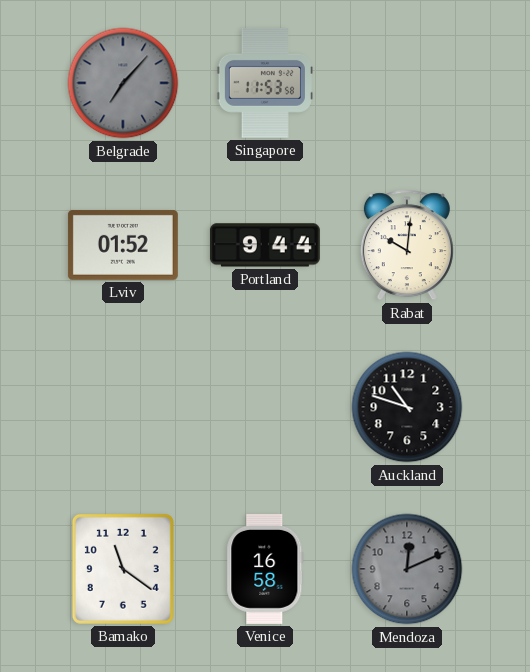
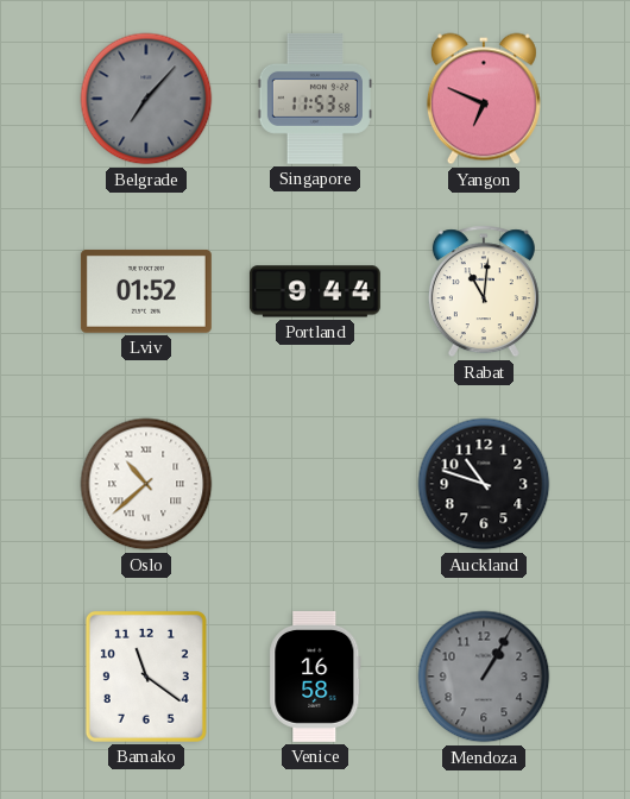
Yangon: none -> 6:49
Rabat: 10:01 -> 11:01
Oslo: none -> 10:38
Mendoza: 12:11 -> 1:05
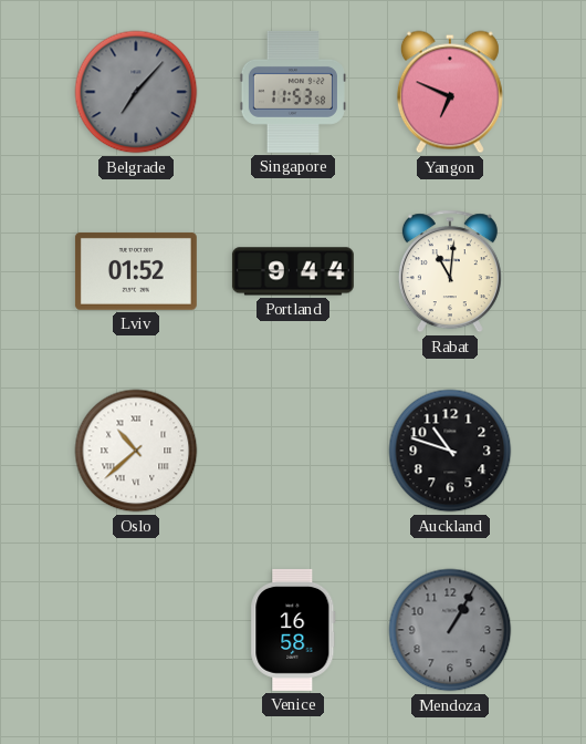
Bamako: 11:21 -> none
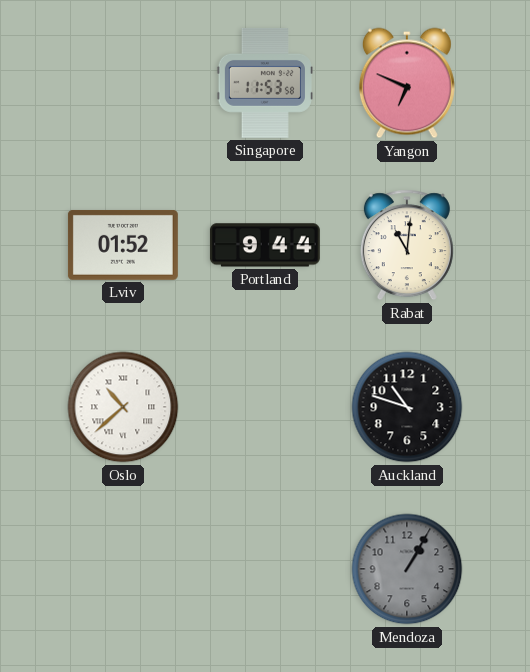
Belgrade: 7:07 -> none
Venice: 16:58 -> none
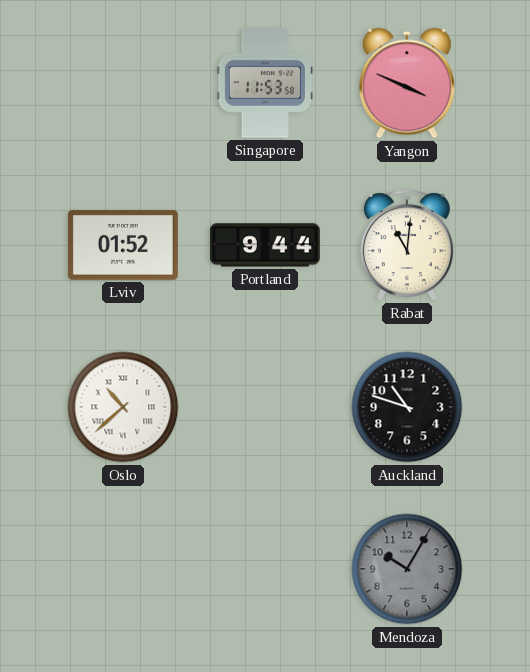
Yangon: 6:49 -> 3:49
Mendoza: 1:05 -> 10:05
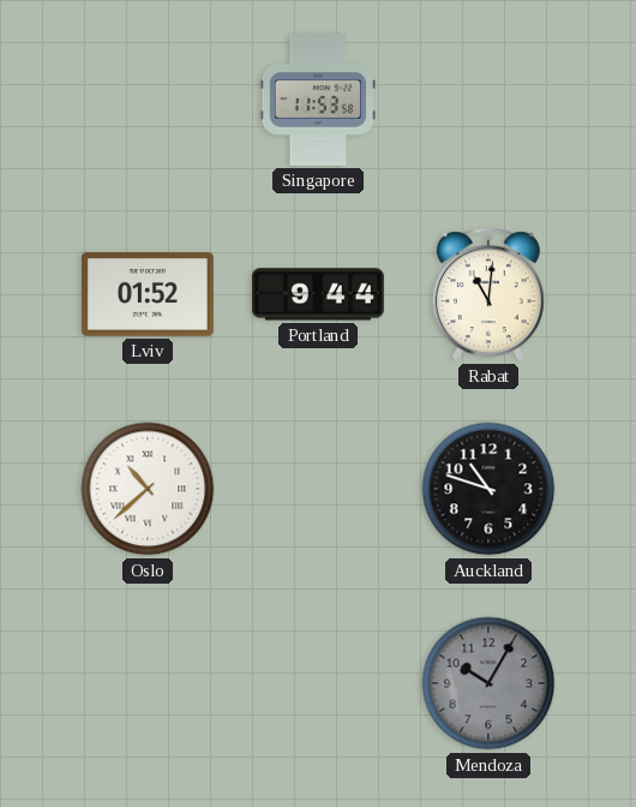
Yangon: 3:49 -> none
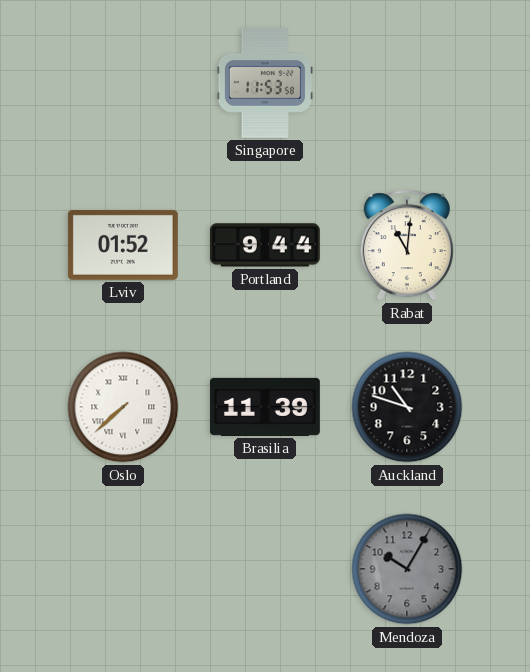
Oslo: 10:38 -> 7:38
Brasilia: none -> 11:39
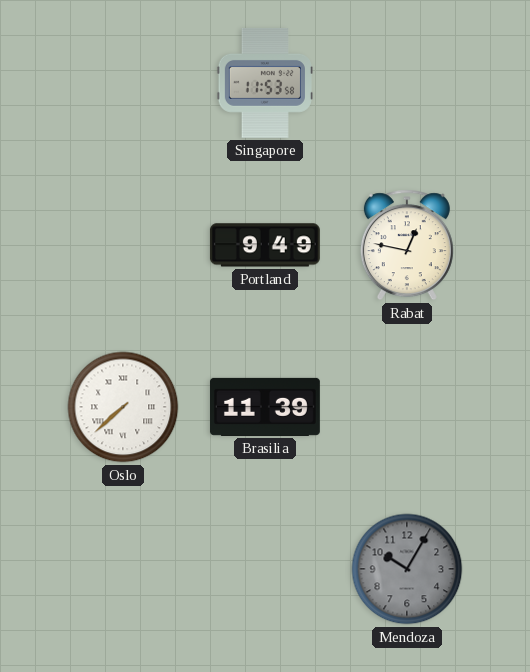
Lviv: 01:52 -> none
Portland: 9:44 -> 9:49
Rabat: 11:01 -> 12:47
Auckland: 10:48 -> none
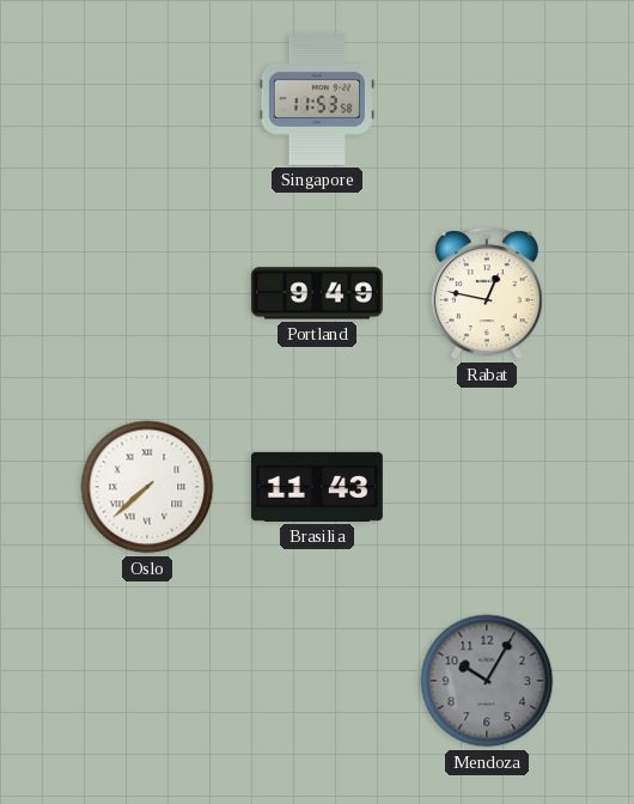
Brasilia: 11:39 -> 11:43
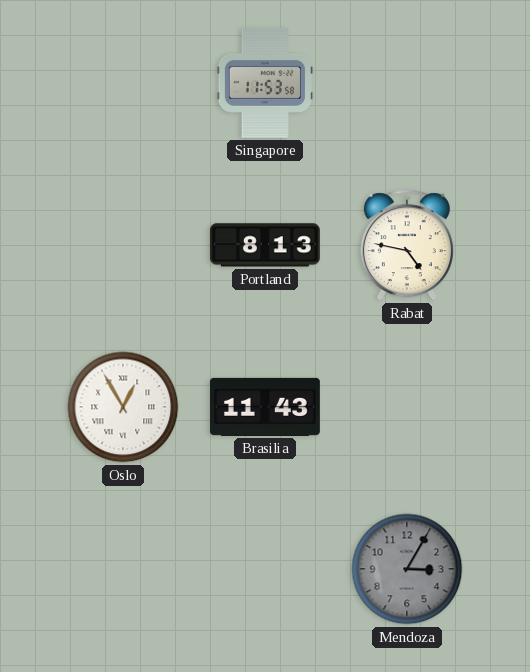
Portland: 9:49 -> 8:13
Rabat: 12:47 -> 4:47
Oslo: 7:38 -> 12:55
Mendoza: 10:05 -> 3:05
